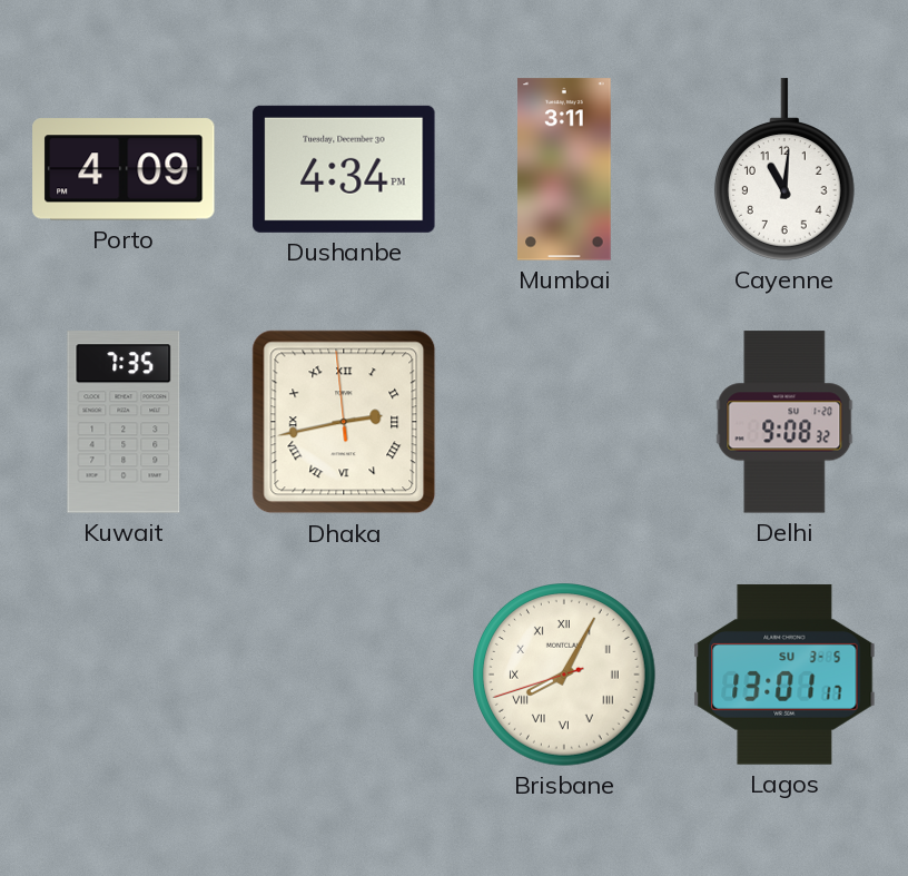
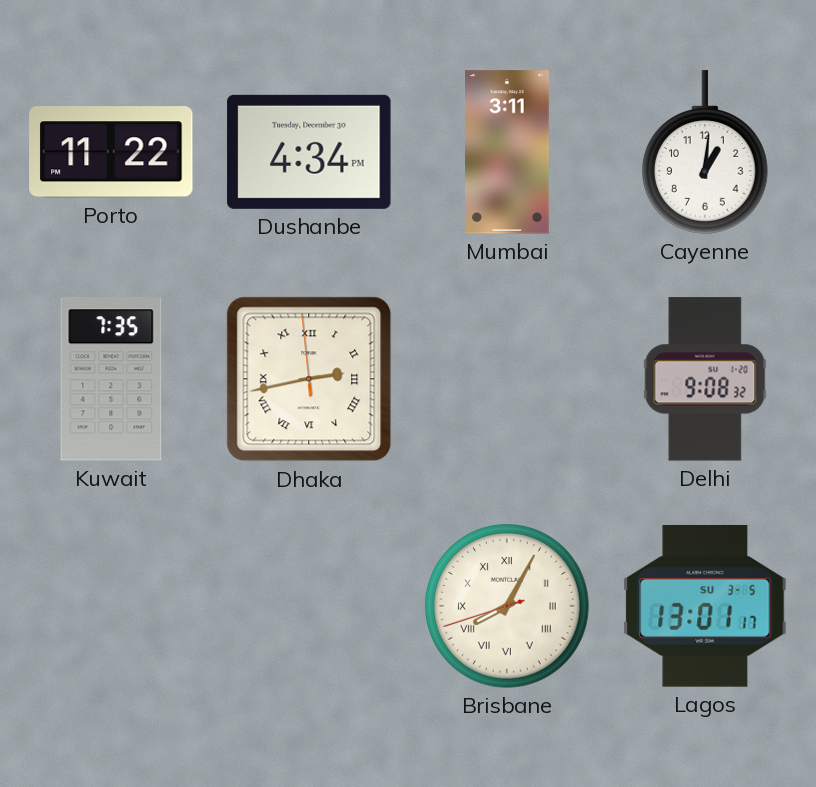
Porto: 4:09 -> 11:22
Cayenne: 11:01 -> 1:01
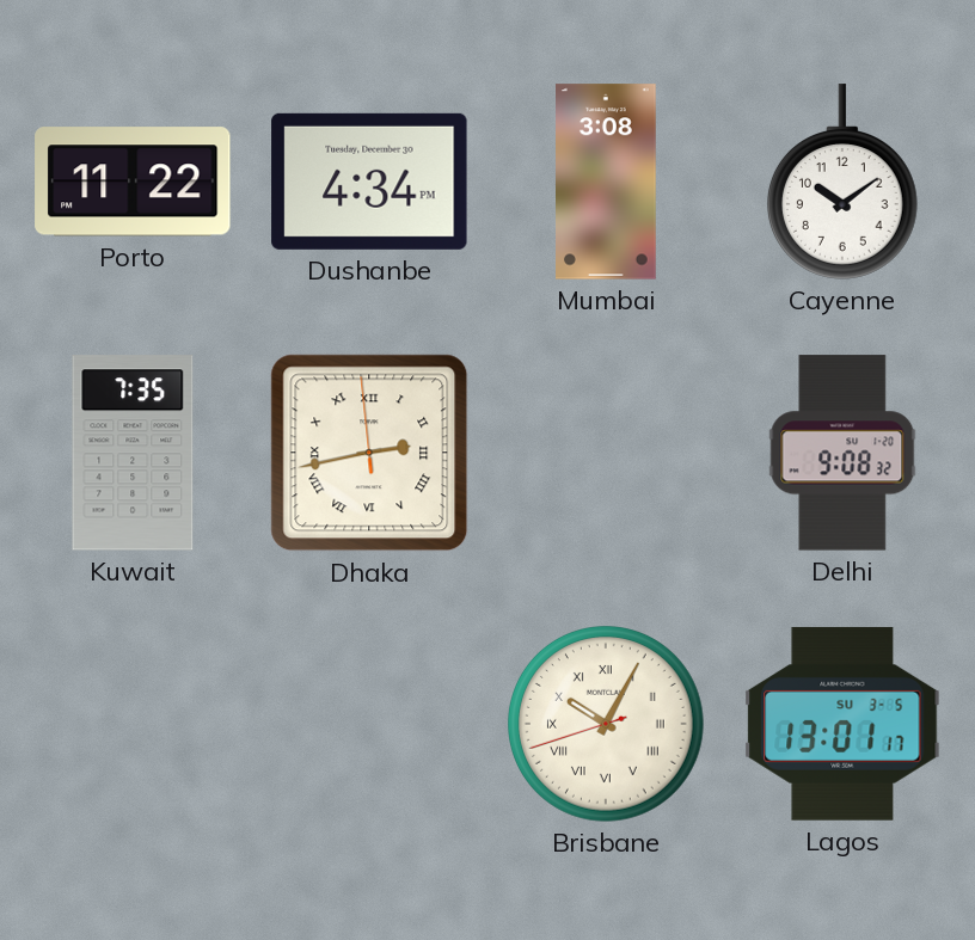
Mumbai: 3:11 -> 3:08
Cayenne: 1:01 -> 10:09
Brisbane: 8:04 -> 10:04
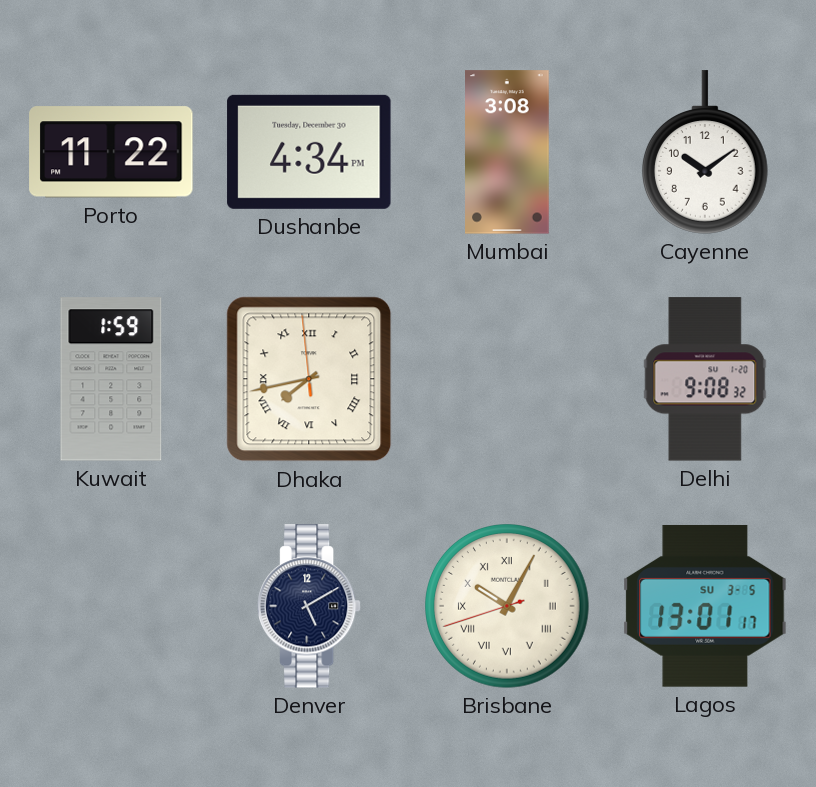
Kuwait: 7:35 -> 1:59
Dhaka: 2:42 -> 7:42
Denver: none -> 5:10
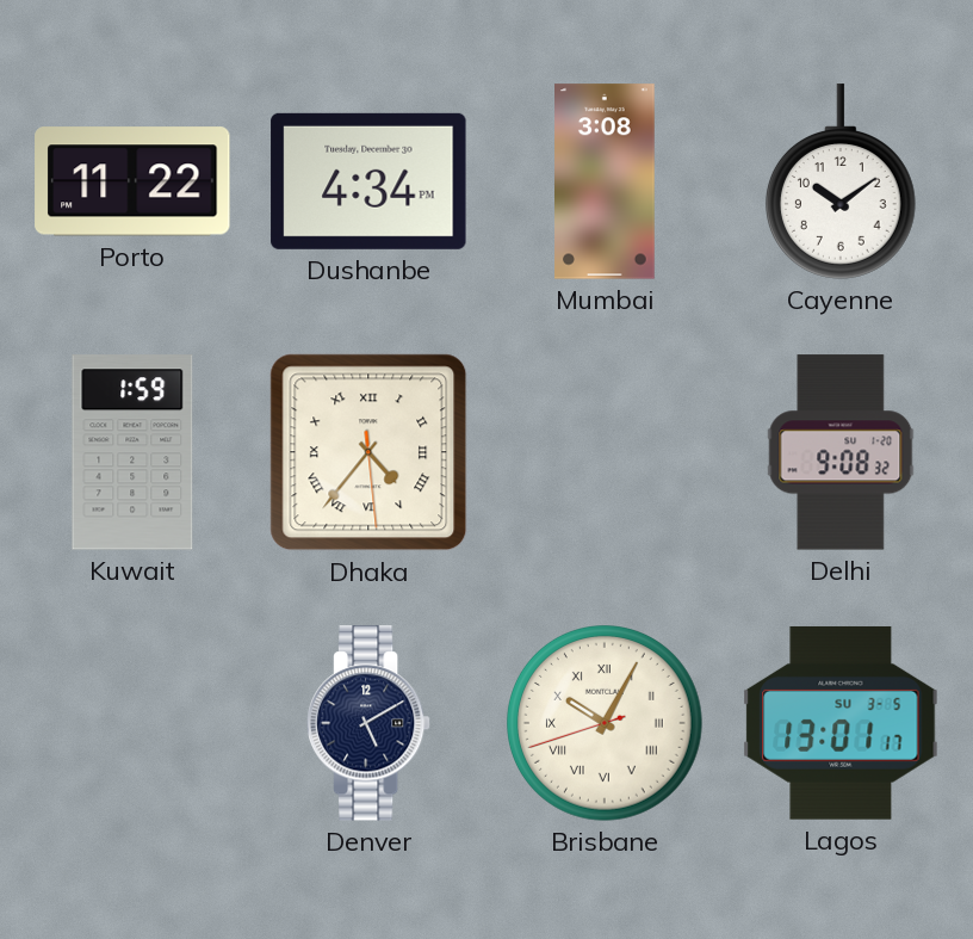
Dhaka: 7:42 -> 4:36
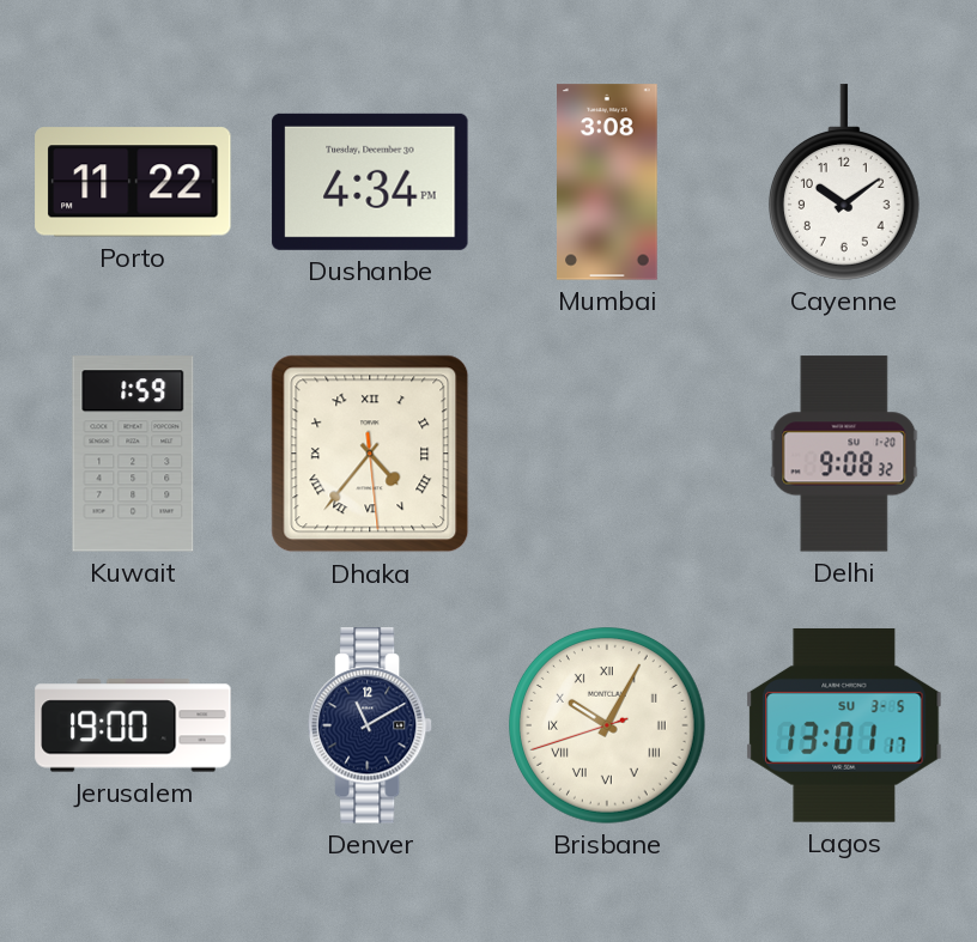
Jerusalem: none -> 19:00
Denver: 5:10 -> 11:10
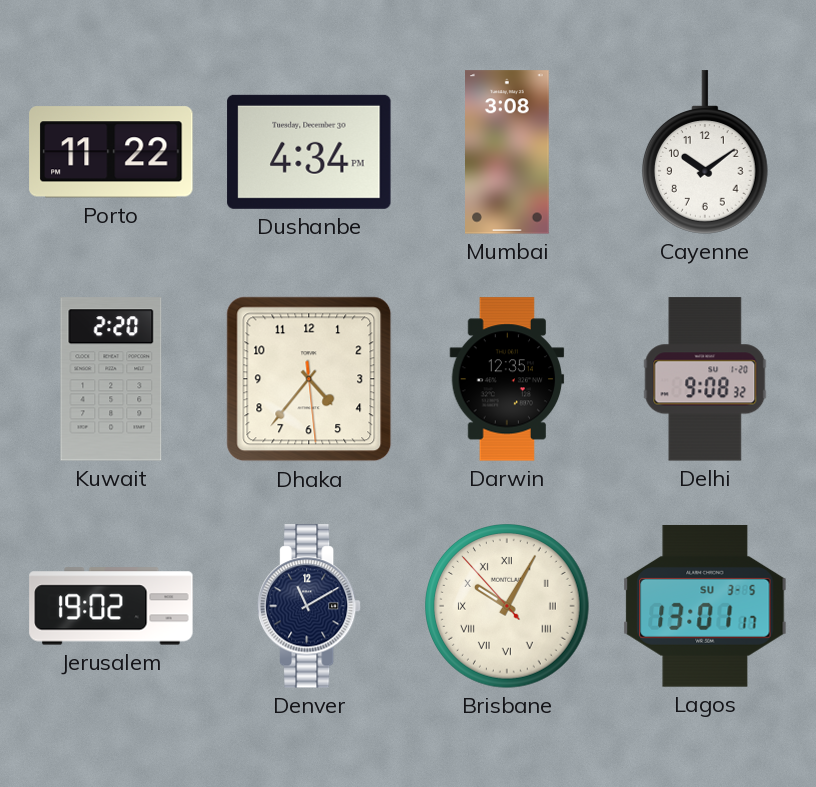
Kuwait: 1:59 -> 2:20
Dhaka numerals: Roman -> Arabic
Darwin: none -> 12:35
Jerusalem: 19:00 -> 19:02
Brisbane: 10:04:42 -> 10:04:53
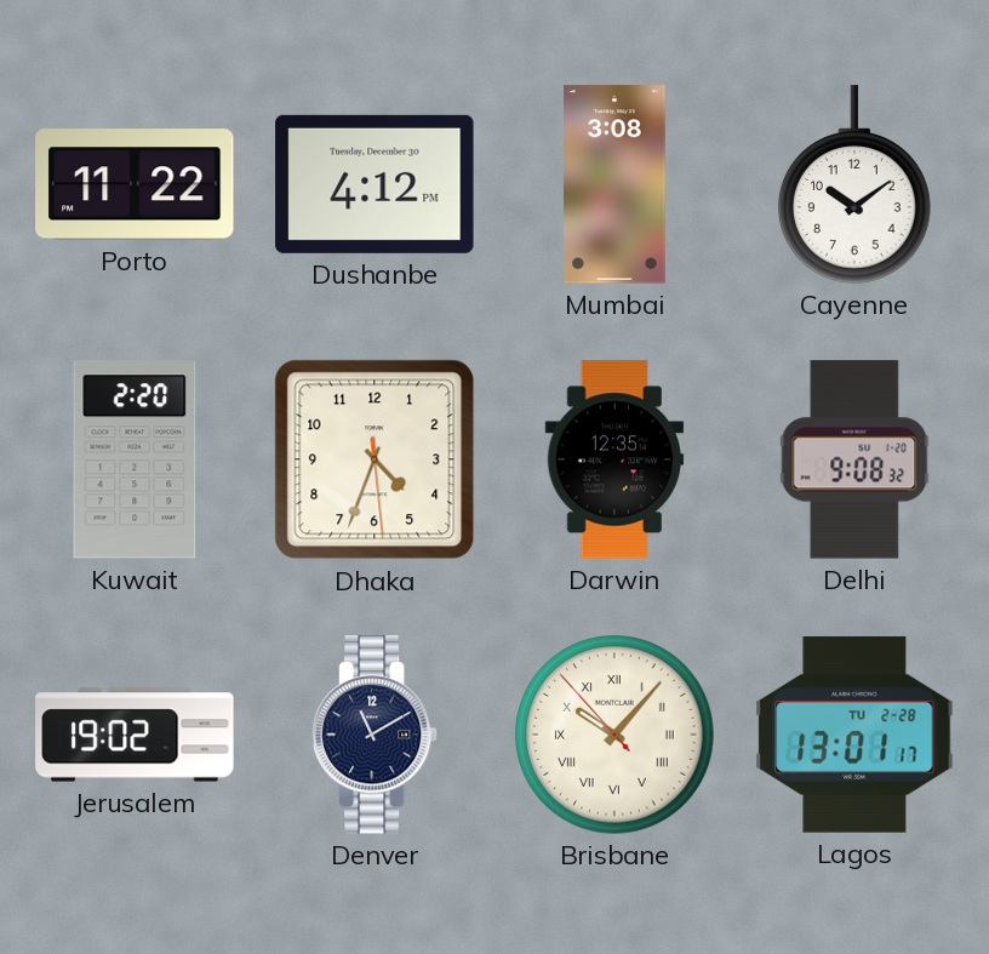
Dushanbe: 4:34 -> 4:12
Dhaka: 4:36 -> 4:33
Brisbane: 10:04 -> 10:06
Lagos date: SU 3-5 -> TU 2-28
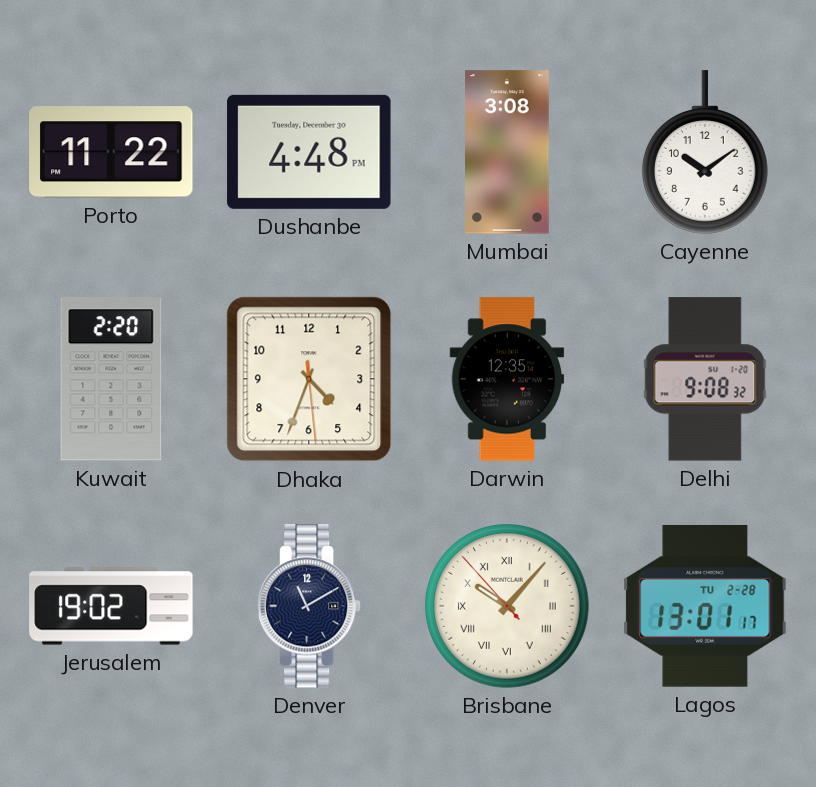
Dushanbe: 4:12 -> 4:48
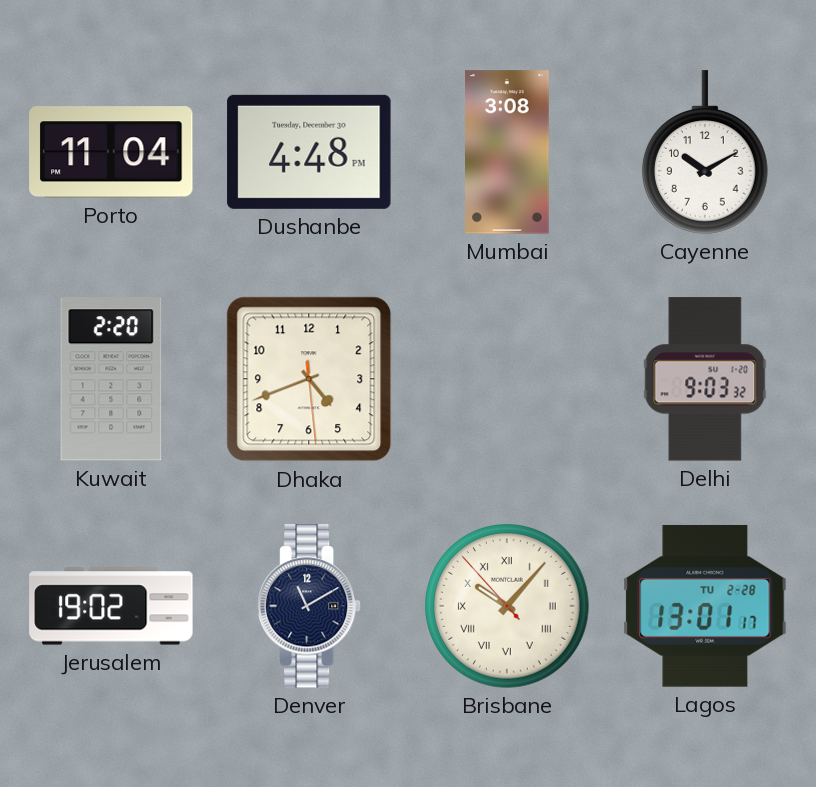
Porto: 11:22 -> 11:04
Cayenne: 10:09 -> 10:10
Dhaka: 4:33 -> 4:41
Darwin: 12:35 -> none
Delhi: 9:08 -> 9:03
